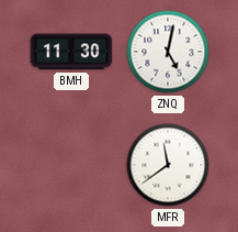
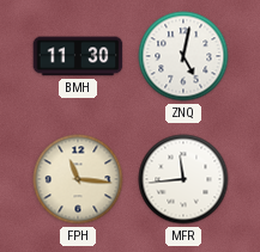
FPH: none -> 11:16
MFR: 11:39 -> 11:44
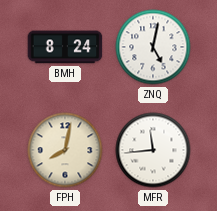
BMH: 11:30 -> 8:24
FPH: 11:16 -> 8:02
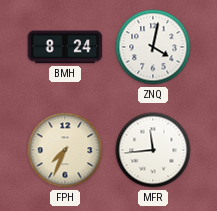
ZNQ: 5:02 -> 4:02
FPH: 8:02 -> 7:34
